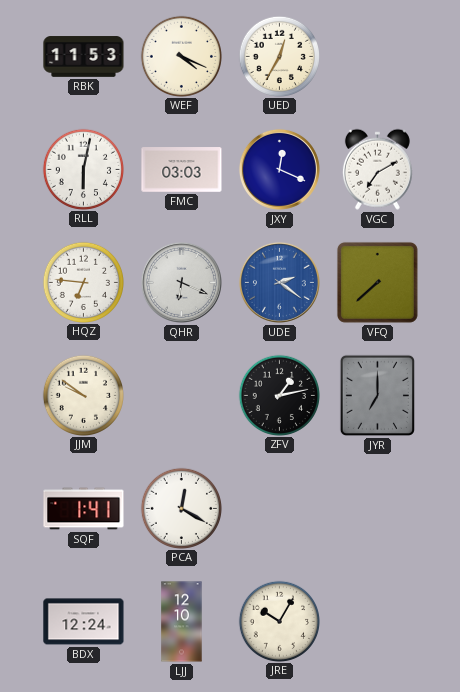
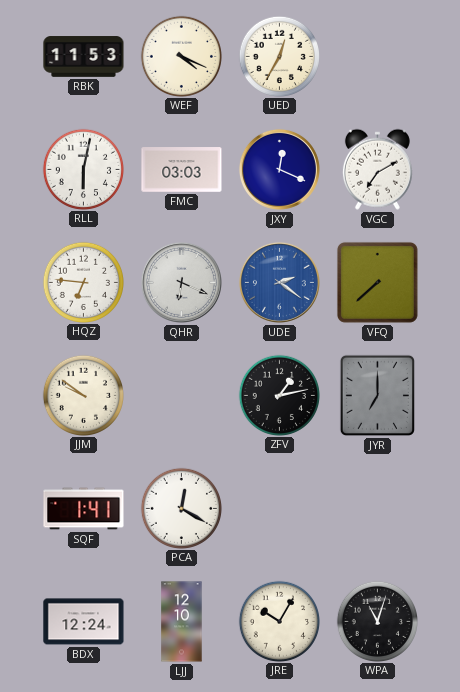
WPA: none -> 11:03
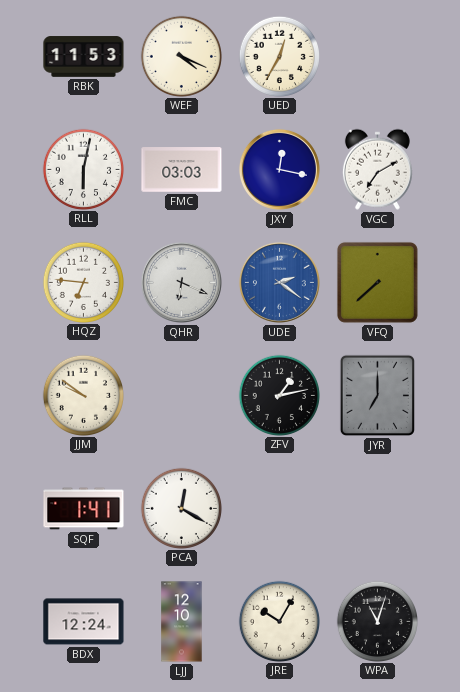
JXY: 12:19 -> 12:17
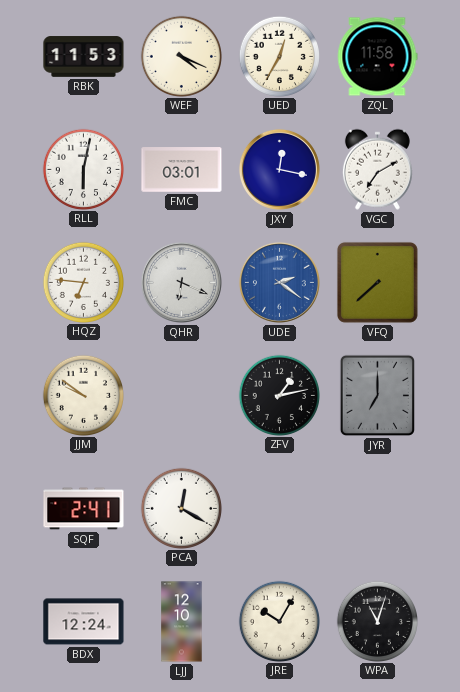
ZQL: none -> 11:58
FMC: 03:03 -> 03:01
SQF: 1:41 -> 2:41
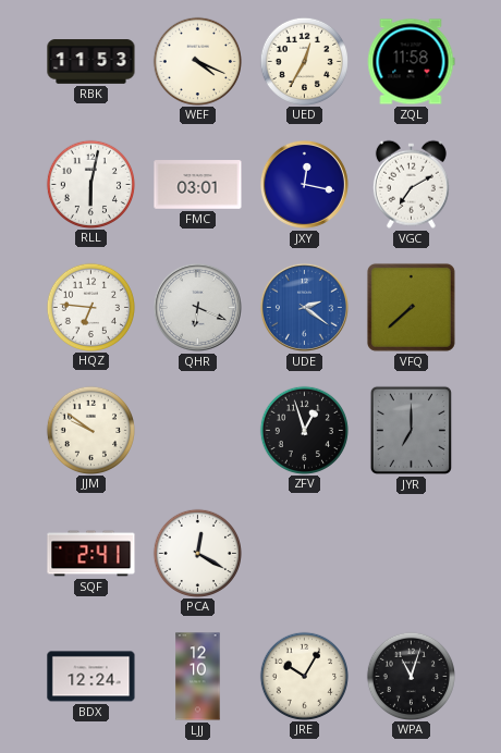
ZFV: 1:13 -> 12:57
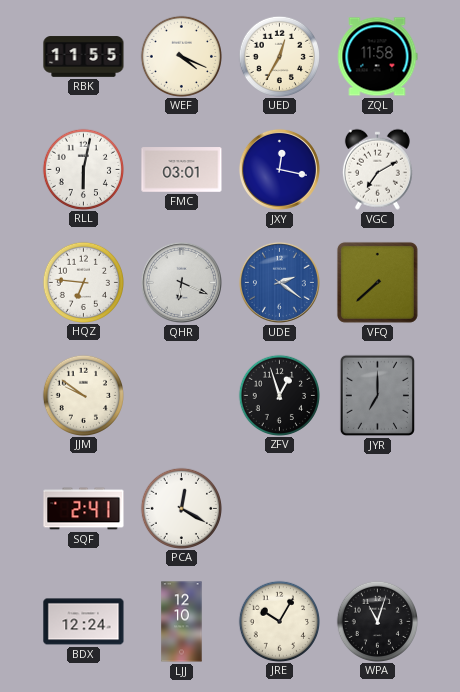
RBK: 11:53 -> 11:55
